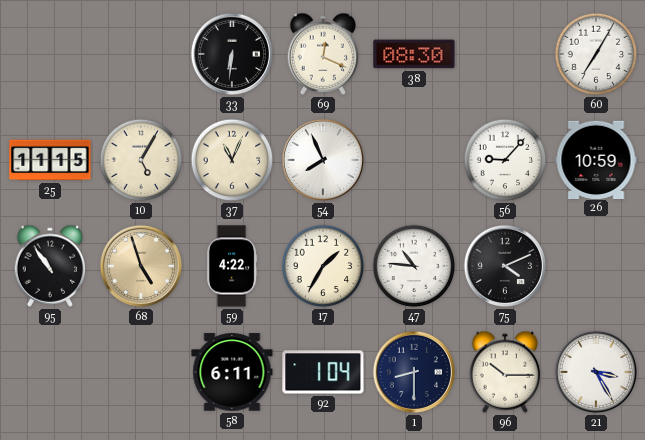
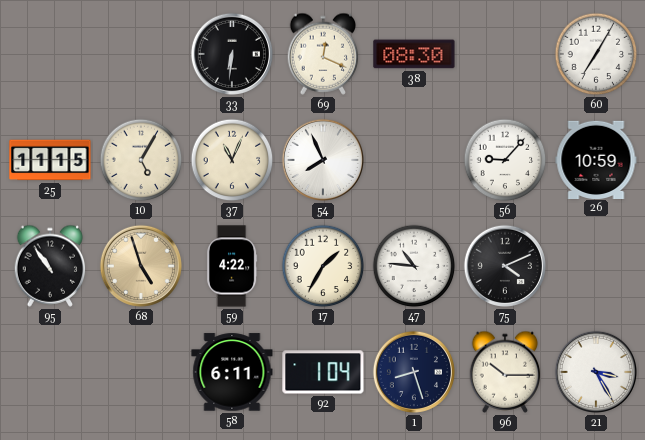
1: 8:30 -> 8:27
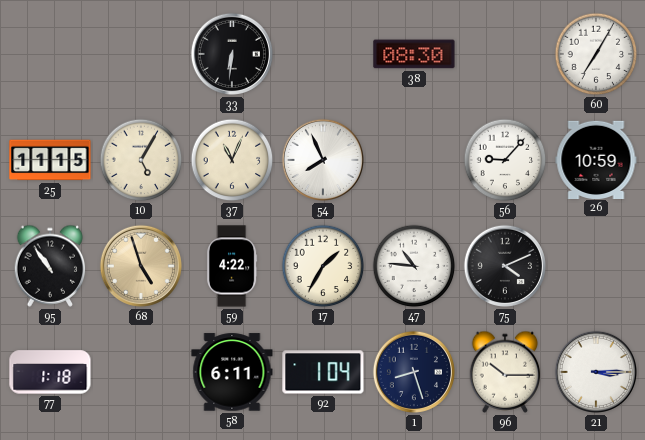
69: 12:19 -> none
77: none -> 1:18
21: 3:25 -> 3:15
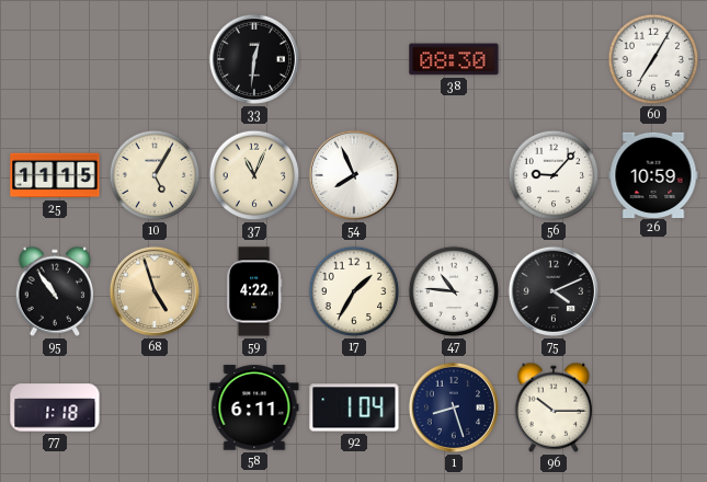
33: 6:31 -> 12:31
21: 3:15 -> none
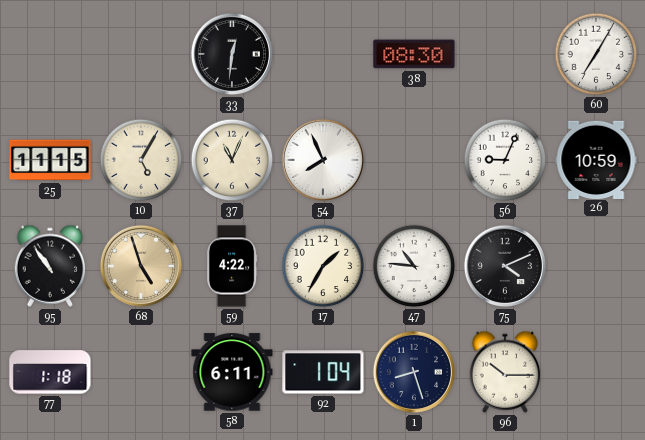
56: 9:07 -> 9:04
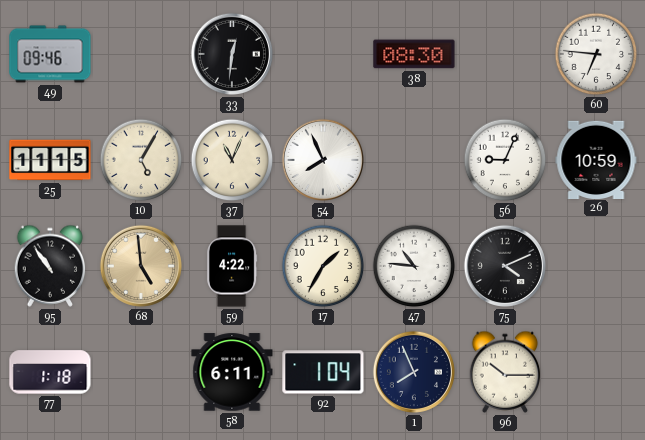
49: none -> 09:46
60: 7:05 -> 6:46
68: 4:57 -> 4:59
1: 8:27 -> 7:56
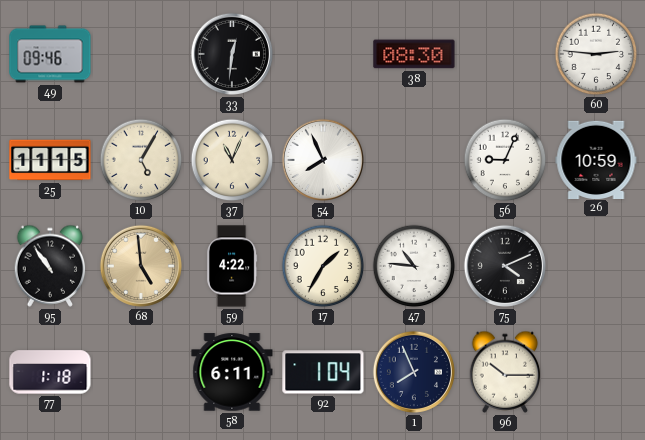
60: 6:46 -> 2:46
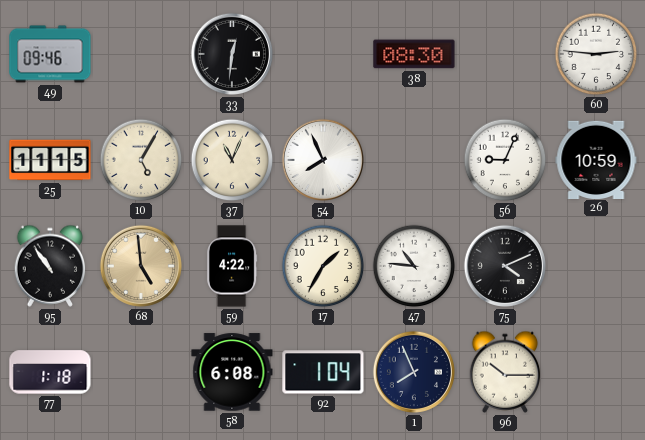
58: 6:11 -> 6:08
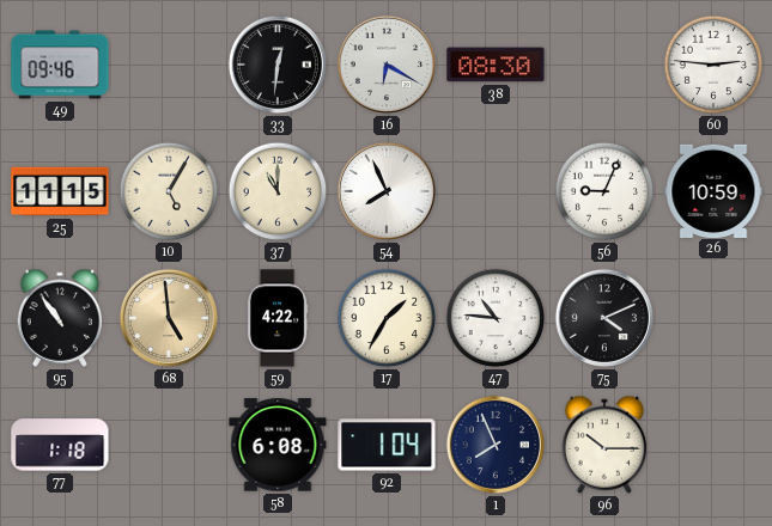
16: none -> 6:20
37: 11:04 -> 11:00
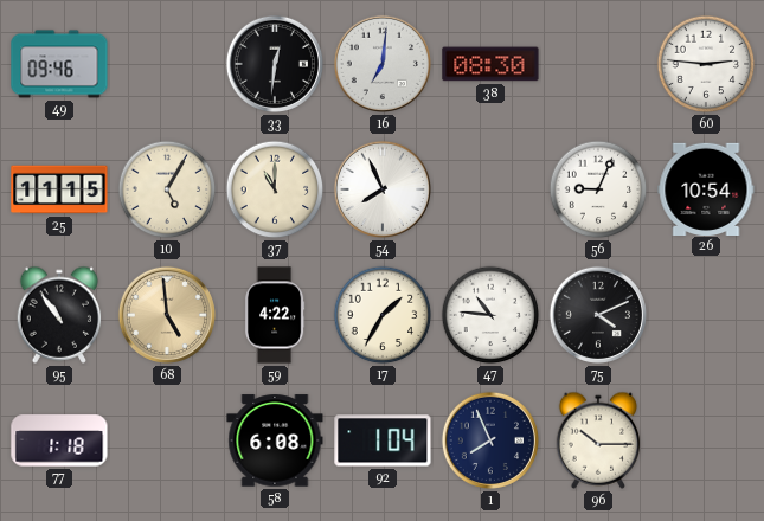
16: 6:20 -> 7:01
26: 10:59 -> 10:54
